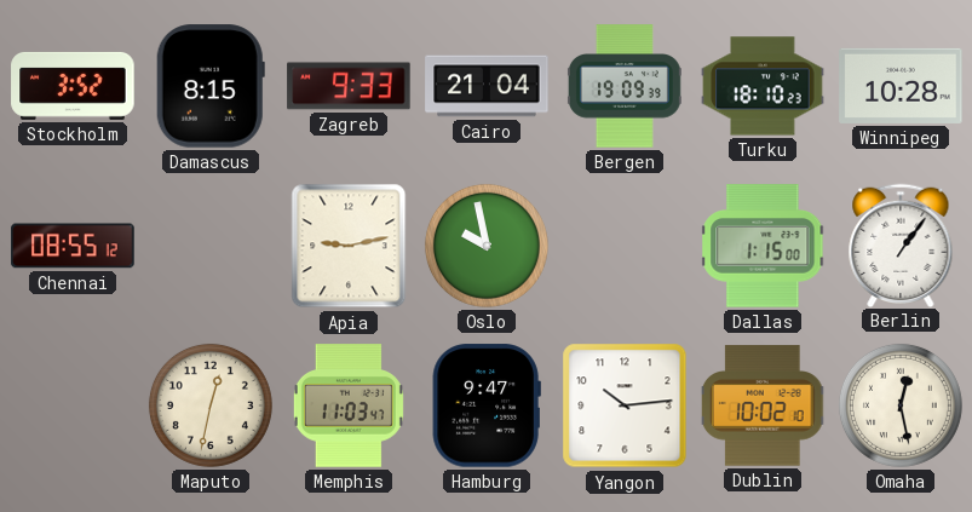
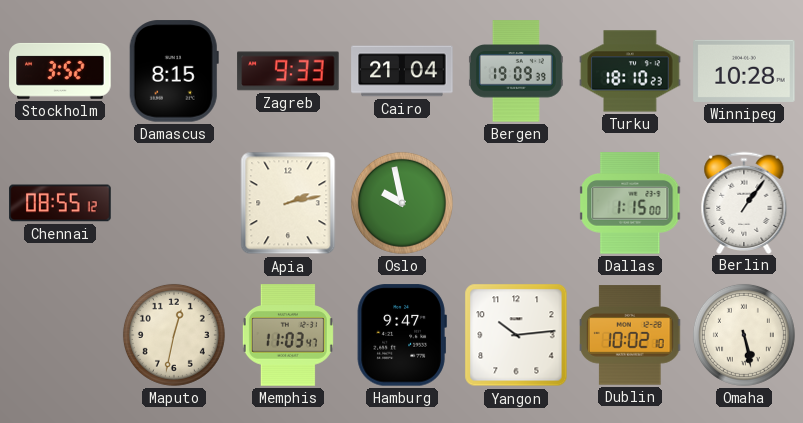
Apia: 9:13 -> 2:13
Omaha: 12:28 -> 5:28
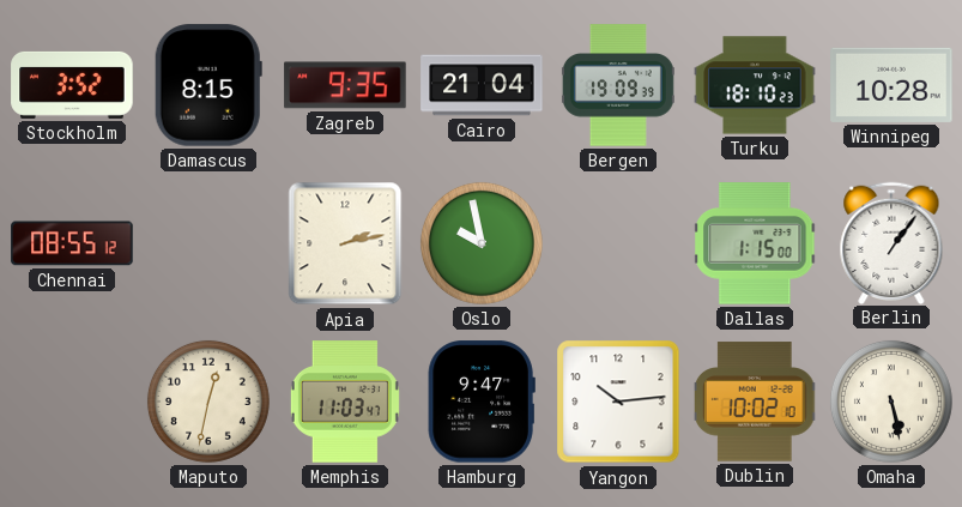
Zagreb: 9:33 -> 9:35
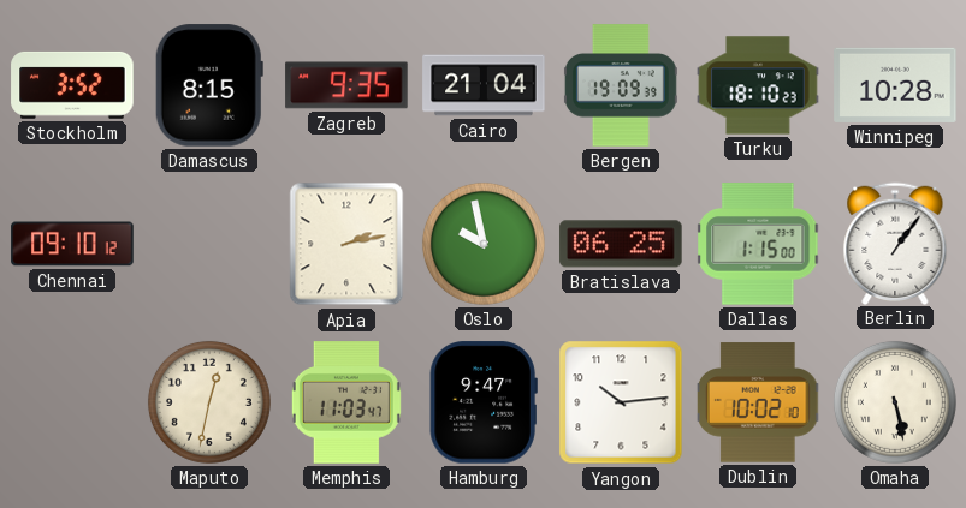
Chennai: 08:55 -> 09:10
Bratislava: none -> 06:25
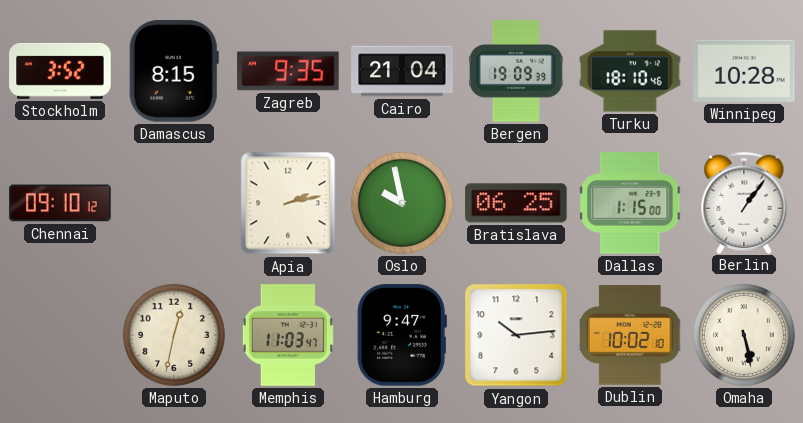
Turku: 18:10:23 -> 18:10:46
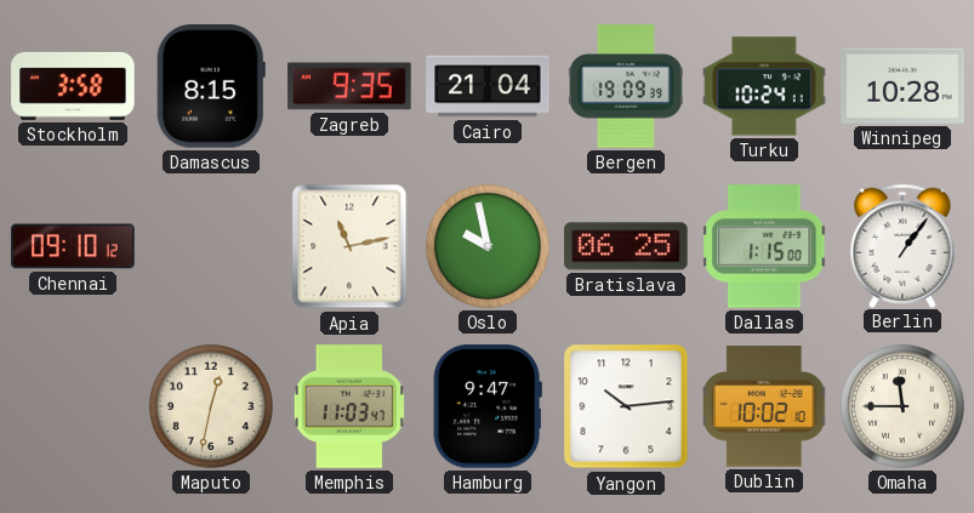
Stockholm: 3:52 -> 3:58
Turku: 18:10 -> 10:24
Apia: 2:13 -> 11:13
Omaha: 5:28 -> 11:45
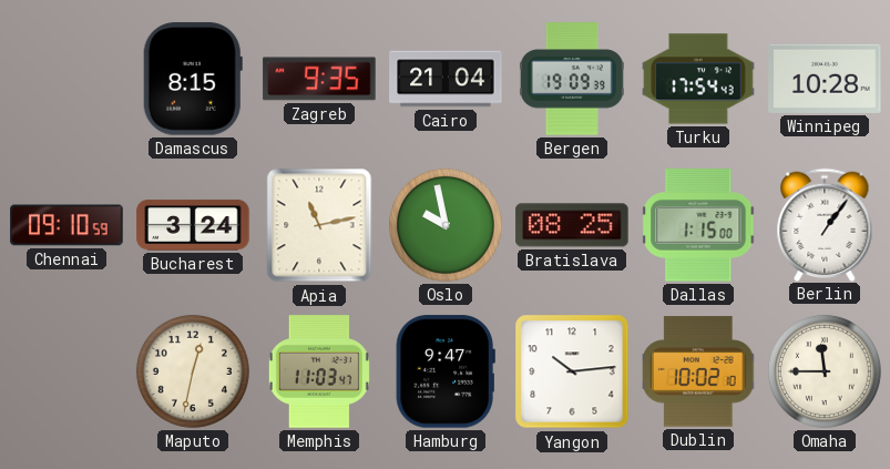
Stockholm: 3:58 -> none
Turku: 10:24 -> 17:54
Chennai: 09:10:12 -> 09:10:59
Bucharest: none -> 3:24
Bratislava: 06:25 -> 08:25
